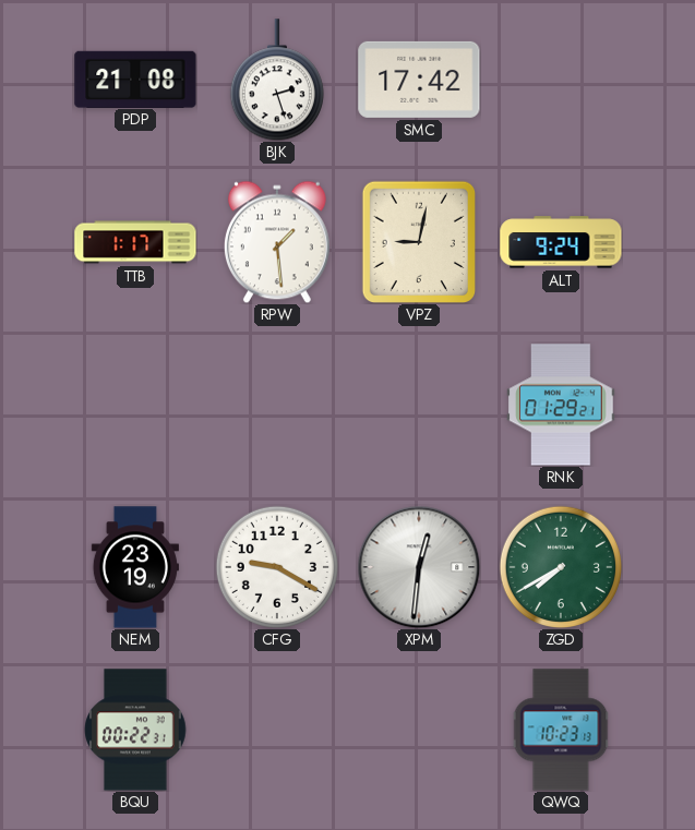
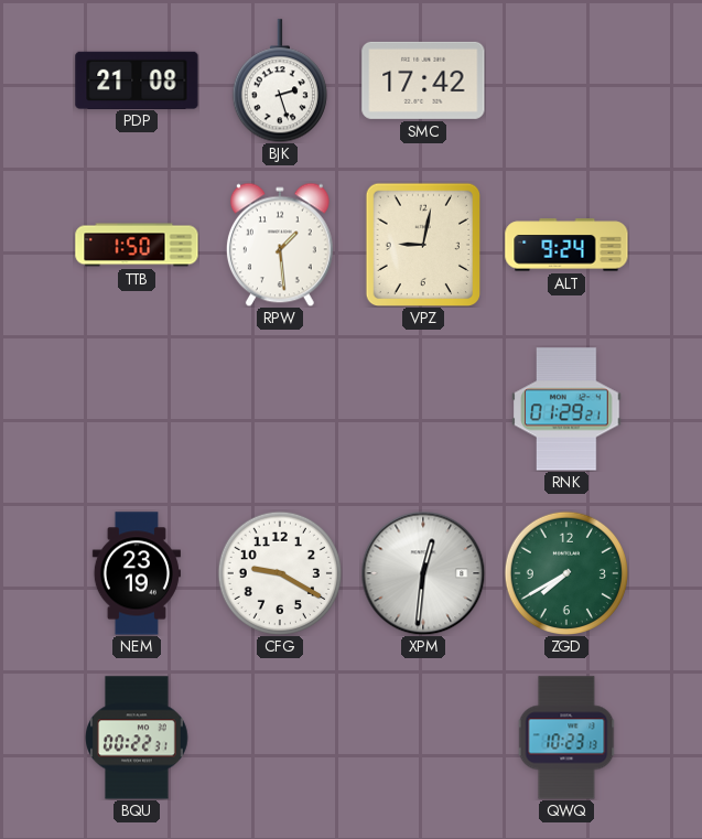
TTB: 1:17 -> 1:50
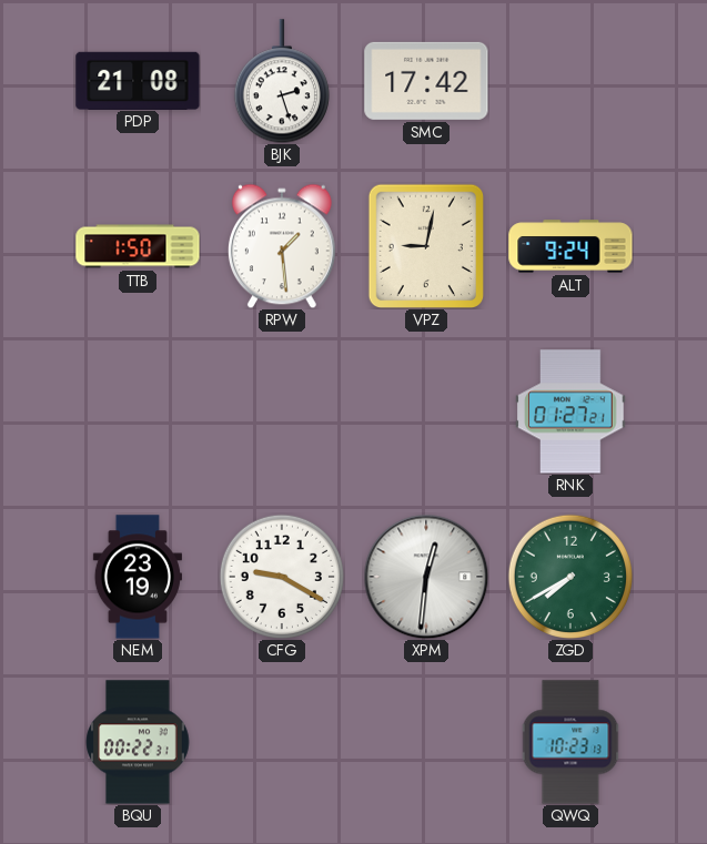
RNK: 01:29 -> 01:27
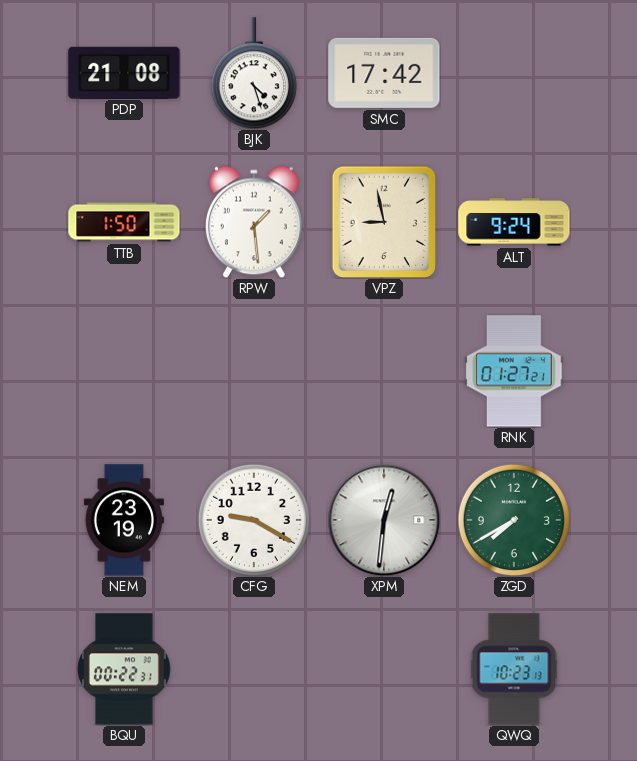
BJK: 2:27 -> 4:27
VPZ: 9:02 -> 8:58
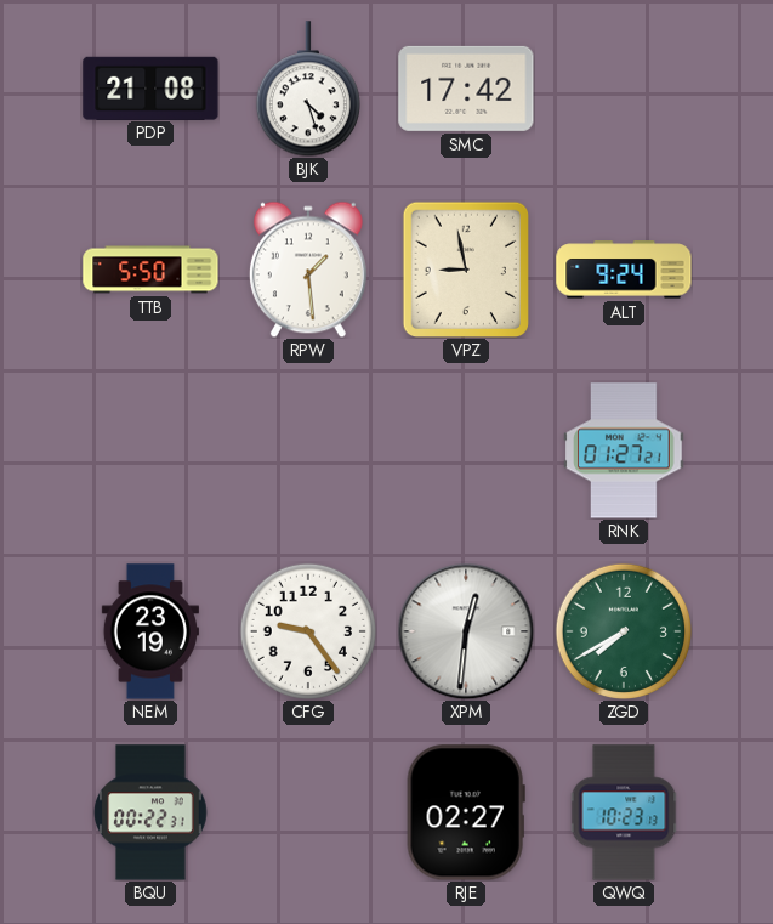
TTB: 1:50 -> 5:50
CFG: 9:20 -> 9:24
RJE: none -> 02:27
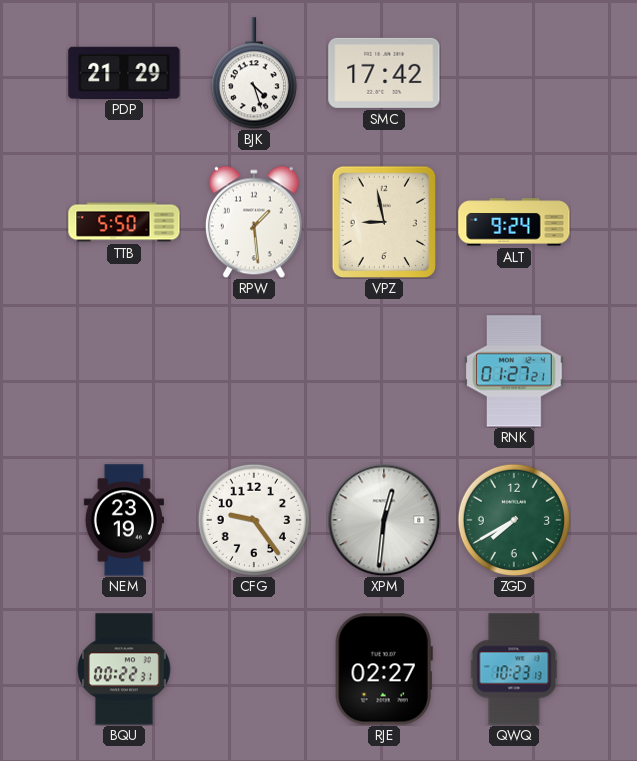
PDP: 21:08 -> 21:29
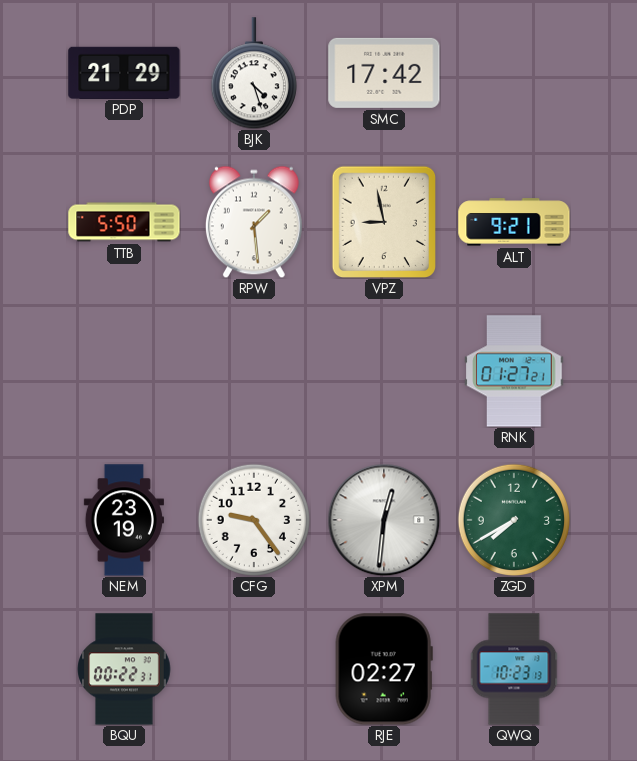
ALT: 9:24 -> 9:21
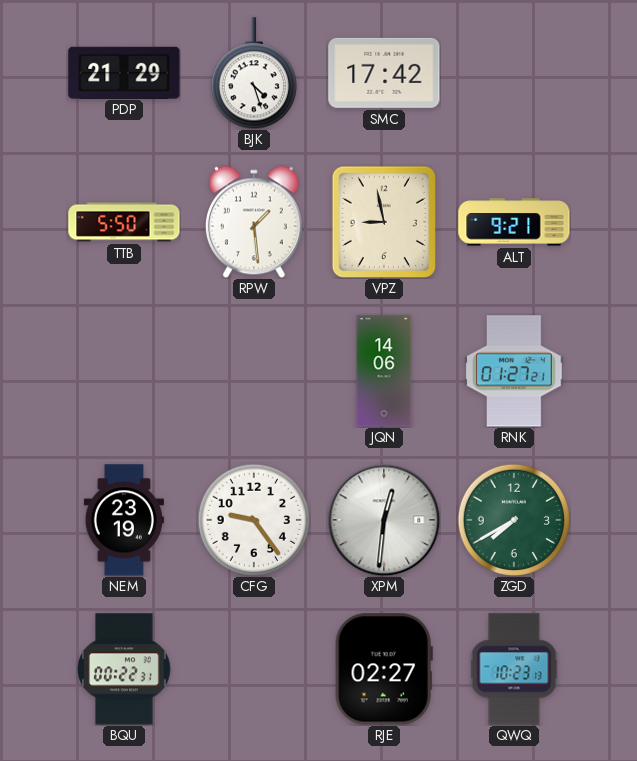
JQN: none -> 14:06
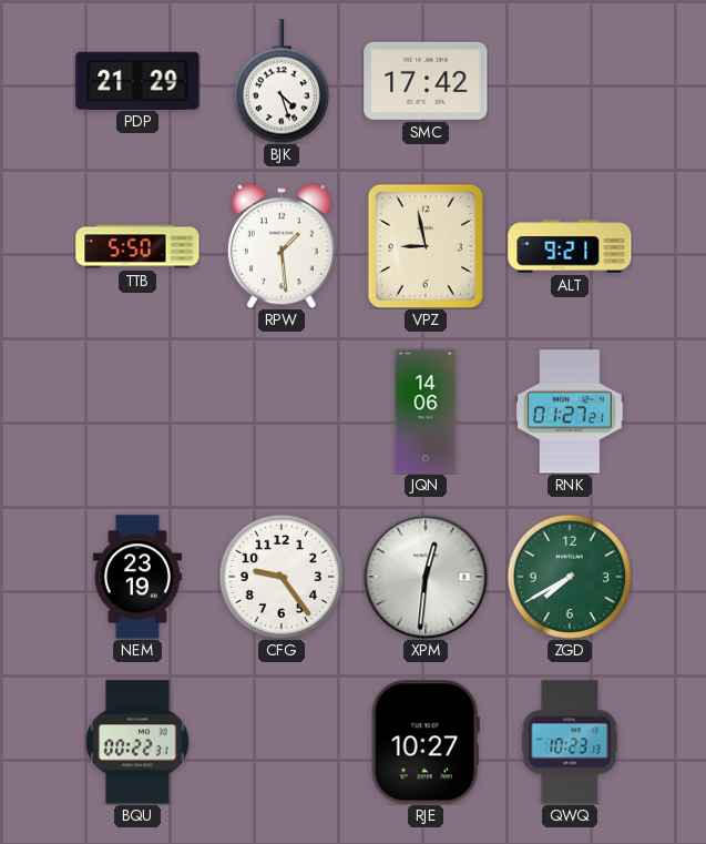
RJE: 02:27 -> 10:27
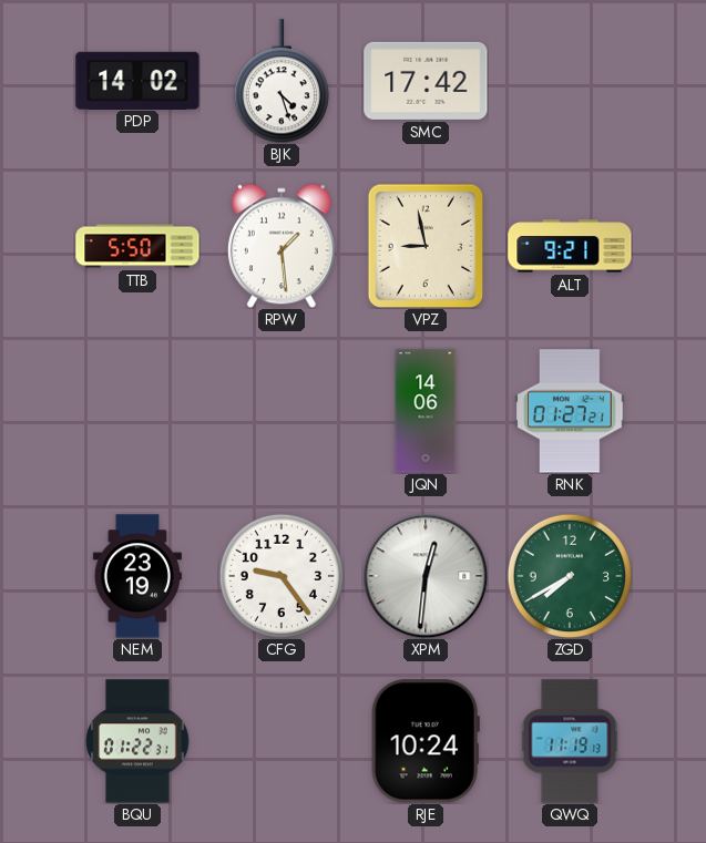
PDP: 21:29 -> 14:02
BQU: 00:22 -> 01:22
RJE: 10:27 -> 10:24
QWQ: 10:23 -> 11:19
